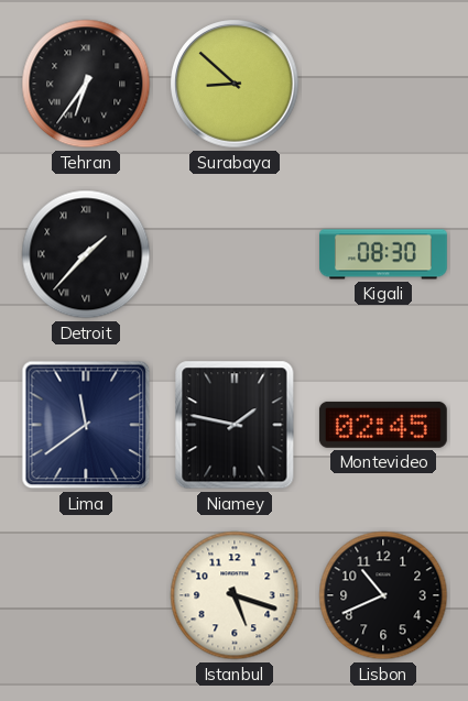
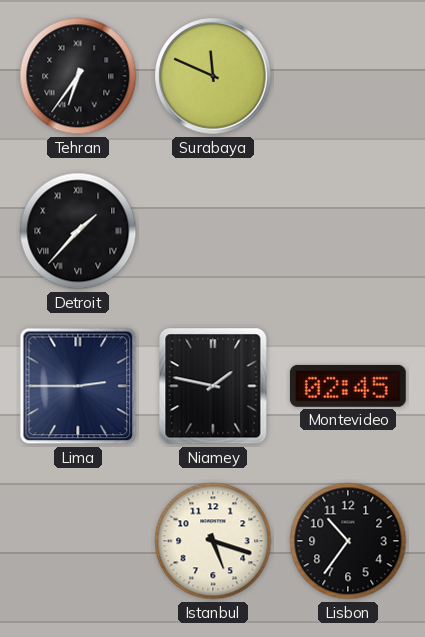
Surabaya: 8:52 -> 11:49
Kigali: 08:30 -> none
Lima: 11:39 -> 2:45
Lisbon: 10:41 -> 10:36
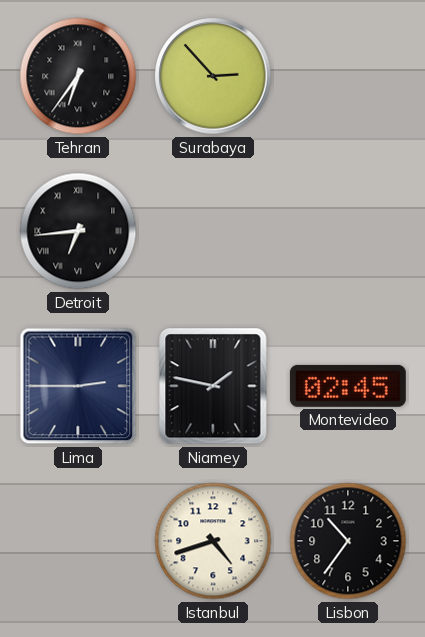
Surabaya: 11:49 -> 2:53
Detroit: 1:37 -> 6:44
Istanbul: 5:18 -> 4:42
